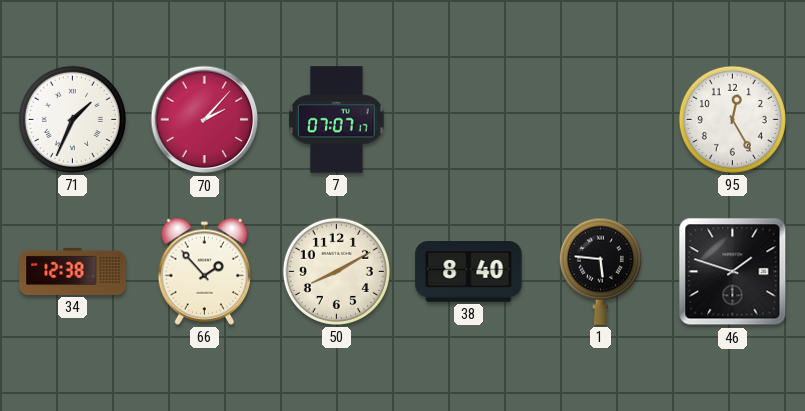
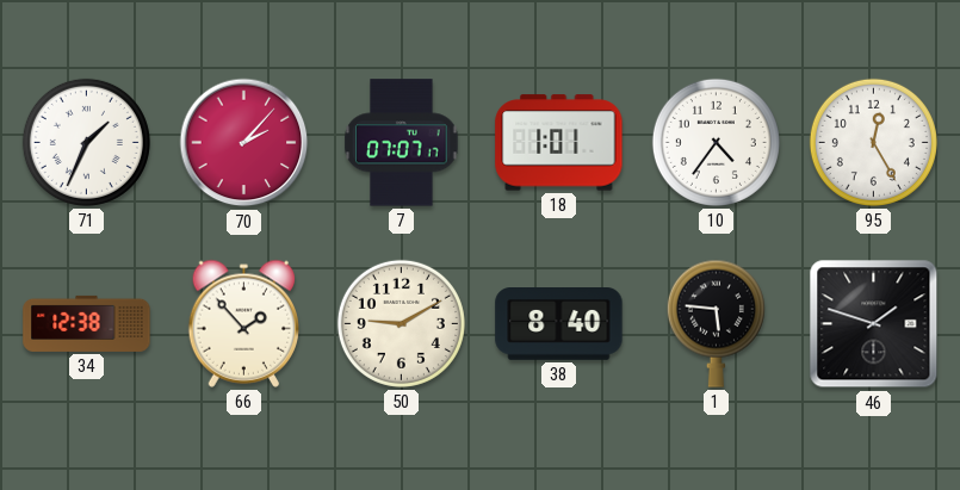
18: none -> 1:01
10: none -> 4:36
50: 8:10 -> 9:10
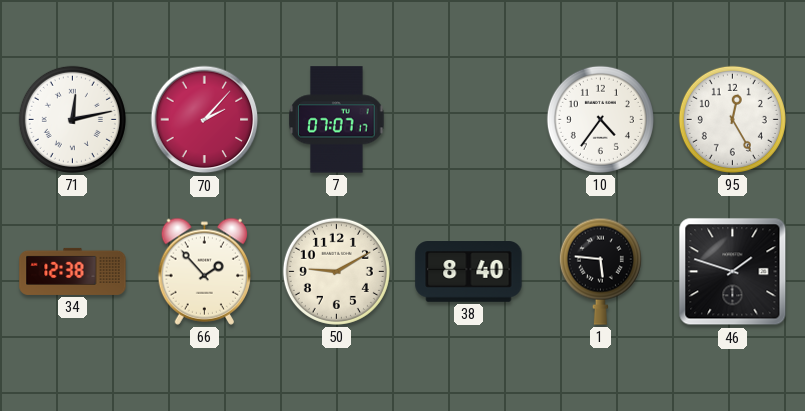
71: 1:34 -> 12:13
18: 1:01 -> none
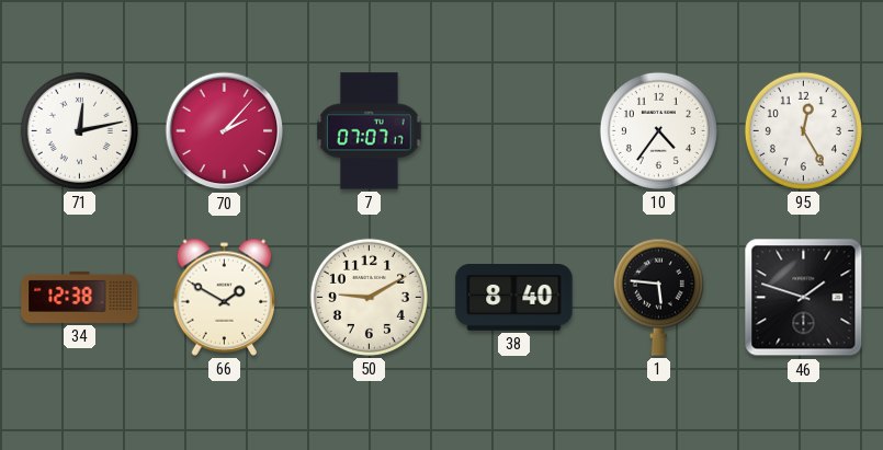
66: 1:53 -> 1:50
